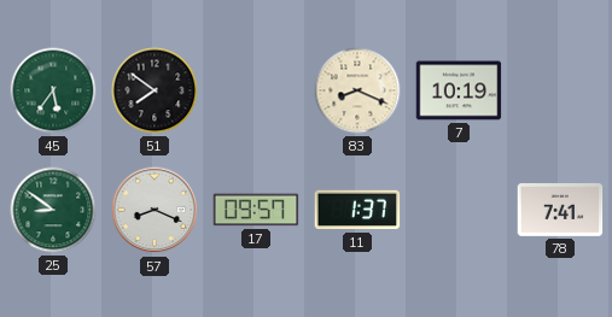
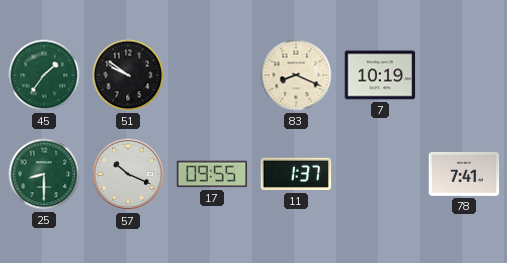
45: 5:36 -> 1:36
51: 7:51 -> 9:51
25: 8:51 -> 8:30
57: 8:19 -> 10:19
17: 09:57 -> 09:55
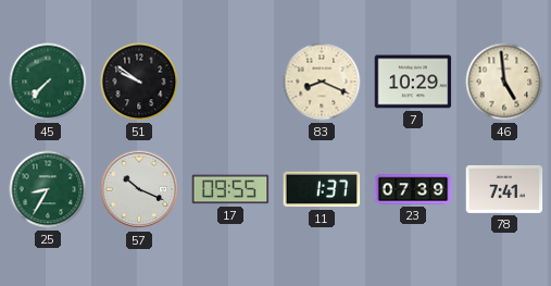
45: 1:36 -> 7:37
7: 10:19 -> 10:29
46: none -> 4:59
25: 8:30 -> 8:35
23: none -> 07:39
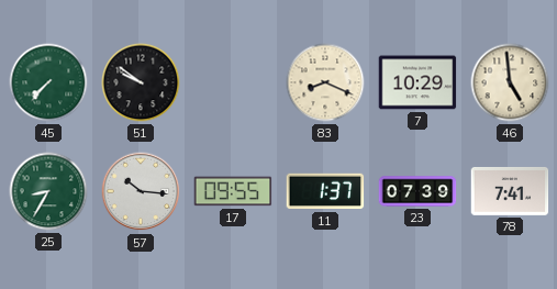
57: 10:19 -> 10:16
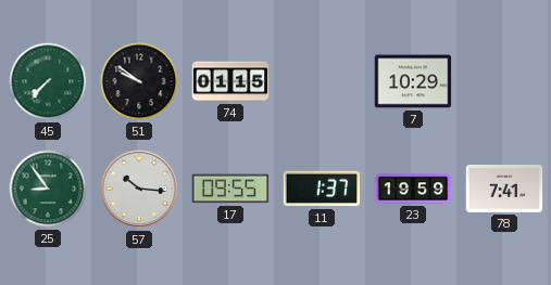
74: none -> 01:15
83: 8:19 -> none
46: 4:59 -> none
25: 8:35 -> 8:54
23: 07:39 -> 19:59
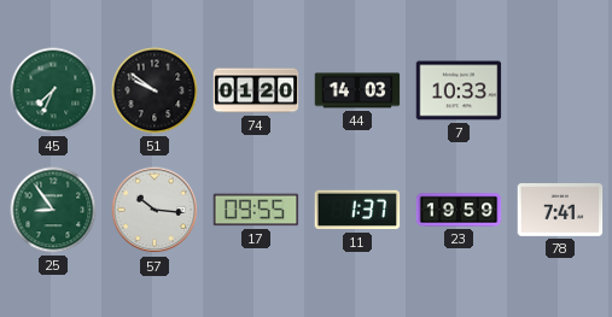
45: 7:37 -> 7:34
74: 01:15 -> 01:20
44: none -> 14:03
7: 10:29 -> 10:33
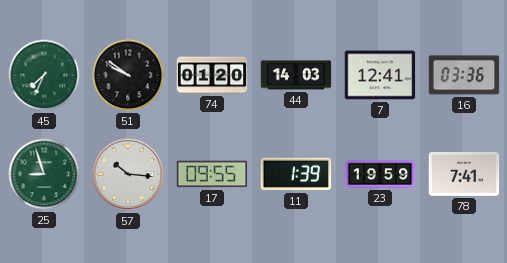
7: 10:33 -> 12:41
16: none -> 03:36
25: 8:54 -> 8:57
11: 1:37 -> 1:39
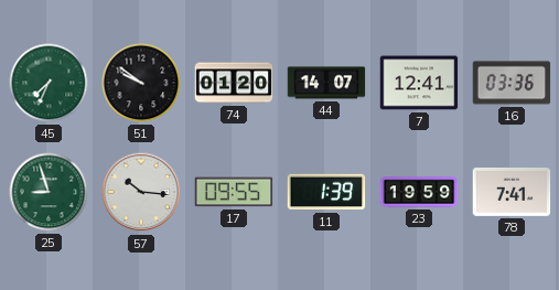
44: 14:03 -> 14:07
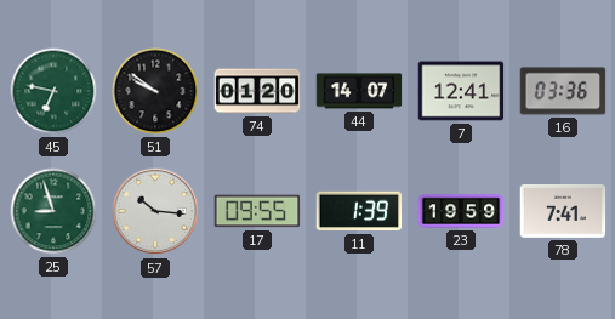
45: 7:34 -> 6:47
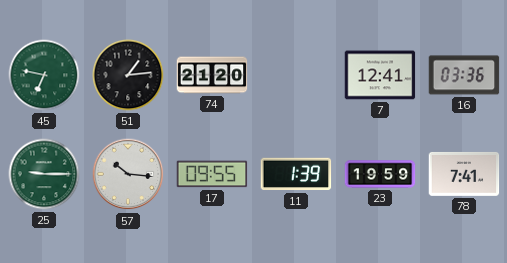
51: 9:51 -> 1:14
74: 01:20 -> 21:20
44: 14:07 -> none
25: 8:57 -> 9:15
